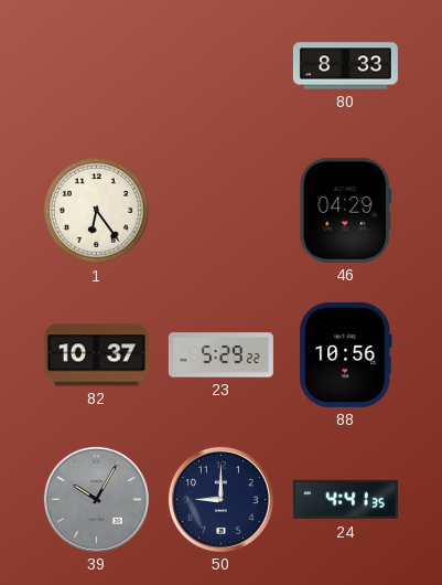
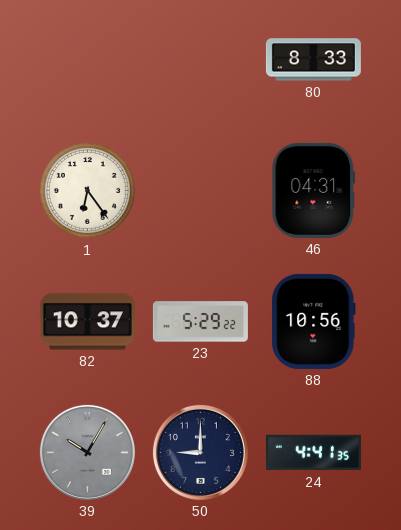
46: 04:29 -> 04:31
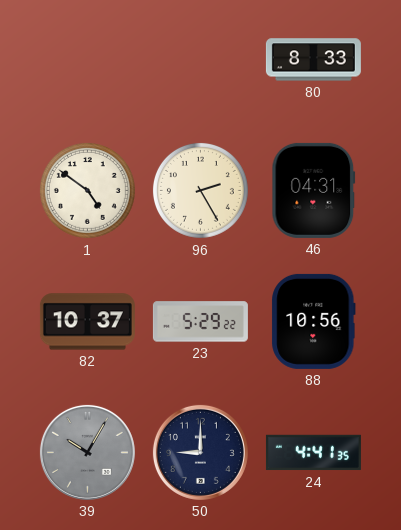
1: 6:24 -> 4:51
96: none -> 2:25
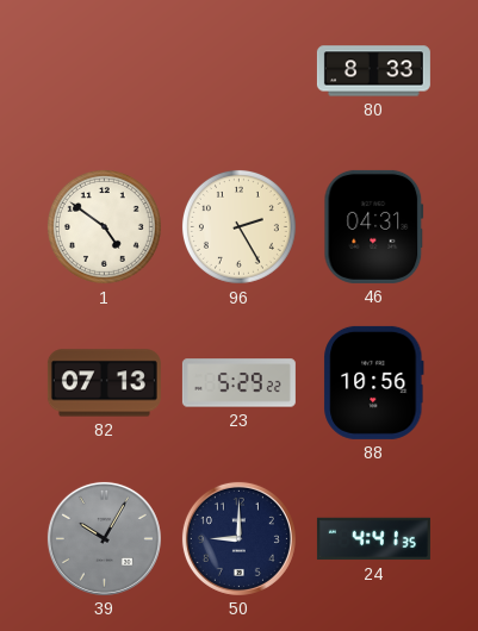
82: 10:37 -> 07:13
